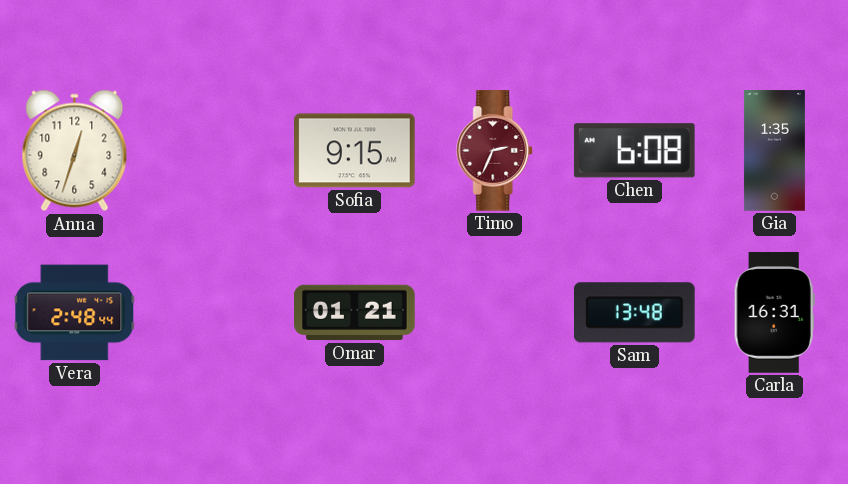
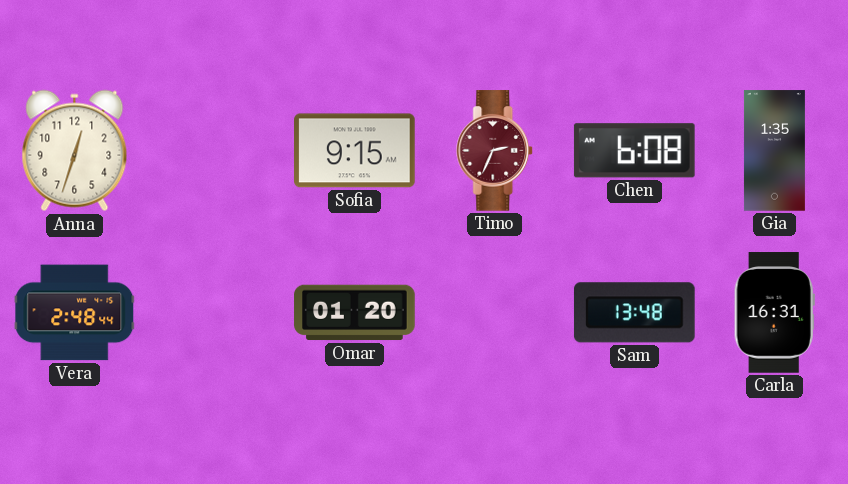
Omar: 01:21 -> 01:20
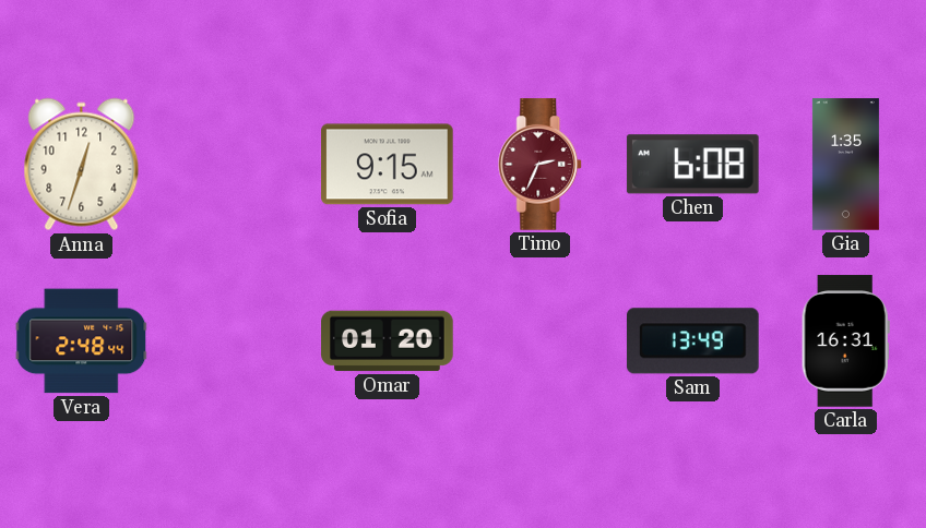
Sam: 13:48 -> 13:49
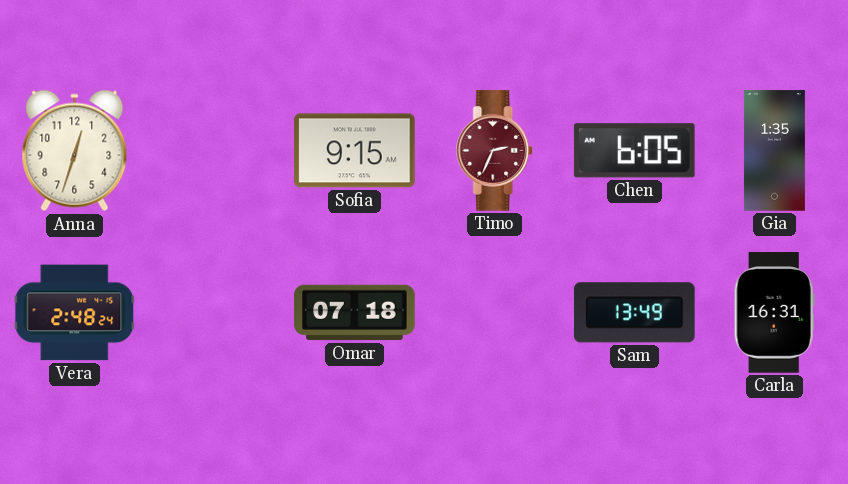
Chen: 6:08 -> 6:05
Vera: 2:48:44 -> 2:48:24
Omar: 01:20 -> 07:18
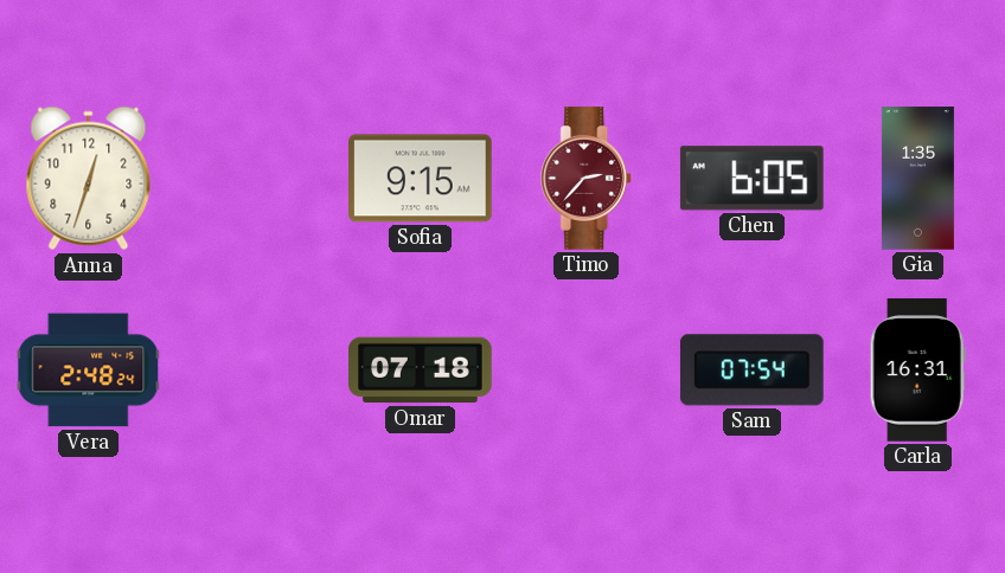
Timo: 2:34 -> 2:37
Sam: 13:49 -> 07:54
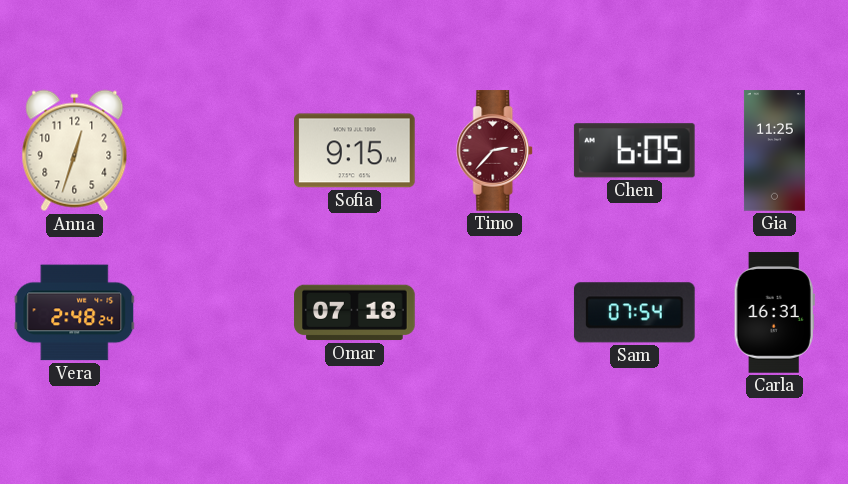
Gia: 1:35 -> 11:25
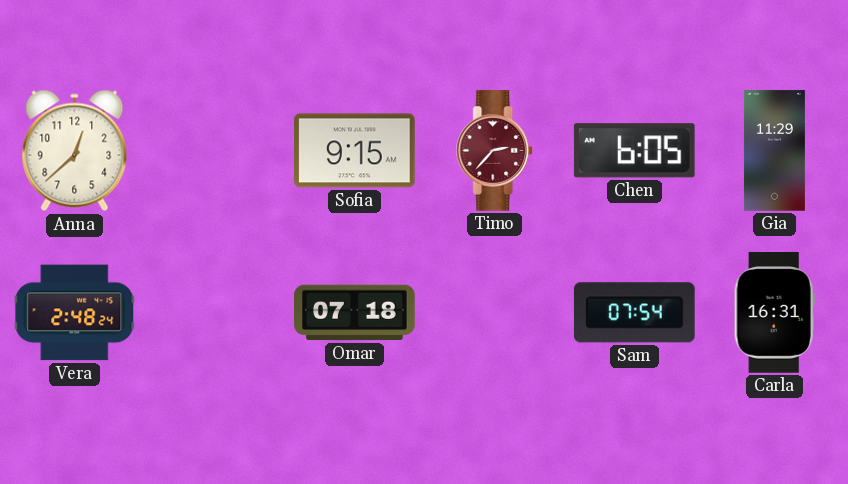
Anna: 12:33 -> 12:38
Gia: 11:25 -> 11:29
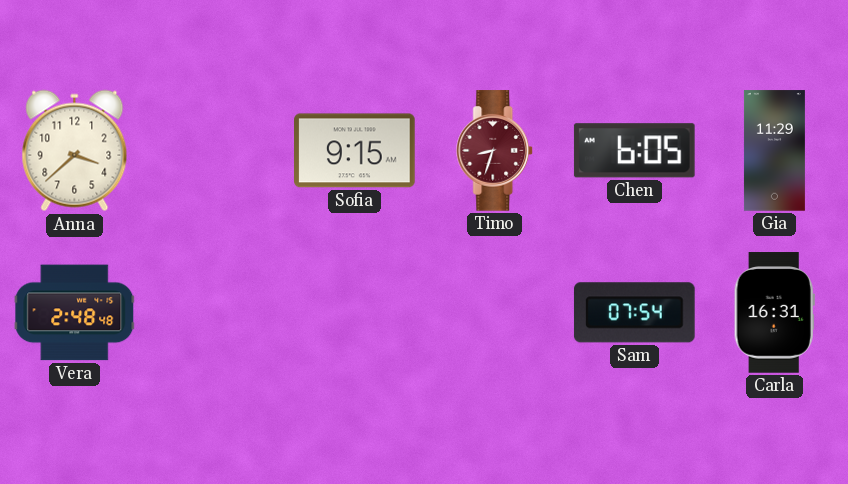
Anna: 12:38 -> 3:38
Timo: 2:37 -> 8:33
Vera: 2:48:24 -> 2:48:48
Omar: 07:18 -> none
